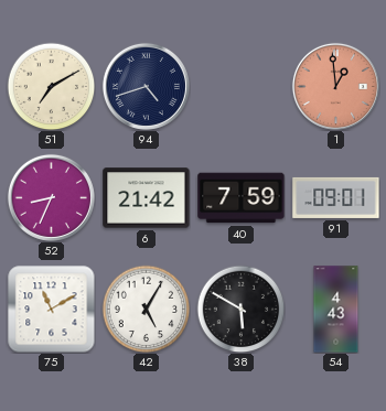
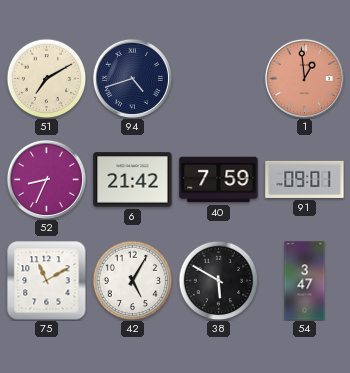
54: 4:43 -> 3:47
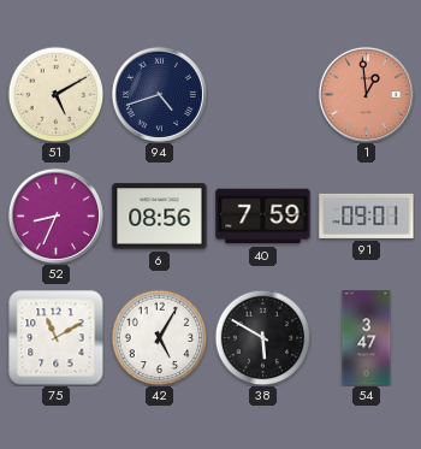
51: 7:10 -> 5:10
6: 21:42 -> 08:56
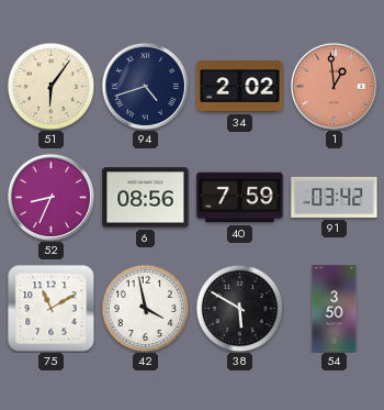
51: 5:10 -> 6:06
34: none -> 2:02
91: 09:01 -> 03:42
42: 5:05 -> 3:58
54: 3:47 -> 3:50
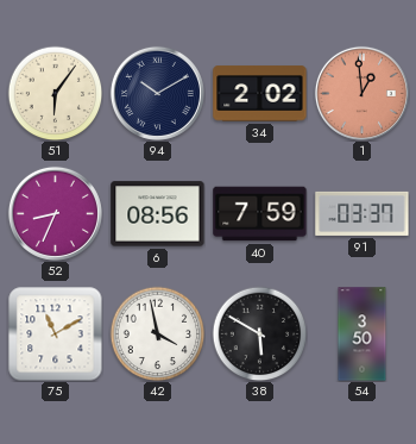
94: 4:42 -> 10:10
91: 03:42 -> 03:37
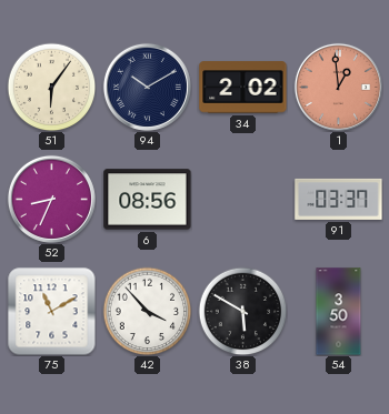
40: 7:59 -> none
42: 3:58 -> 3:53
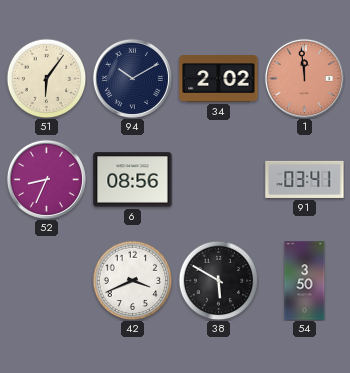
1: 12:59 -> 11:59
91: 03:37 -> 03:41
75: 11:10 -> none
42: 3:53 -> 3:41
